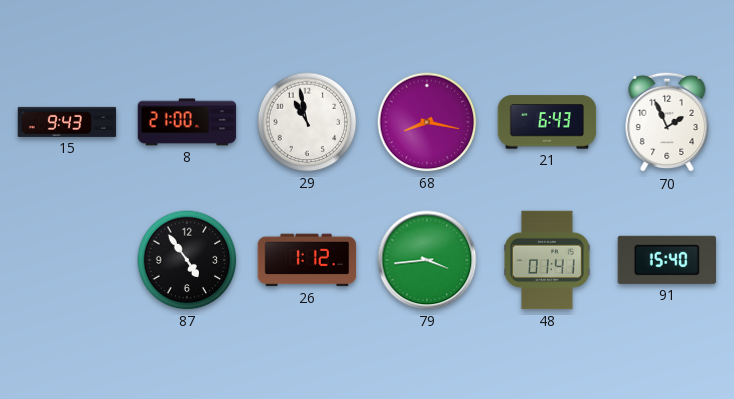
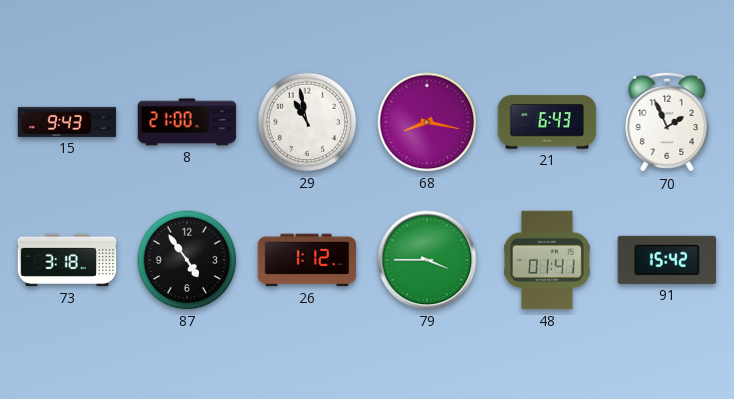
73: none -> 3:18
79: 3:44 -> 3:45
91: 15:40 -> 15:42
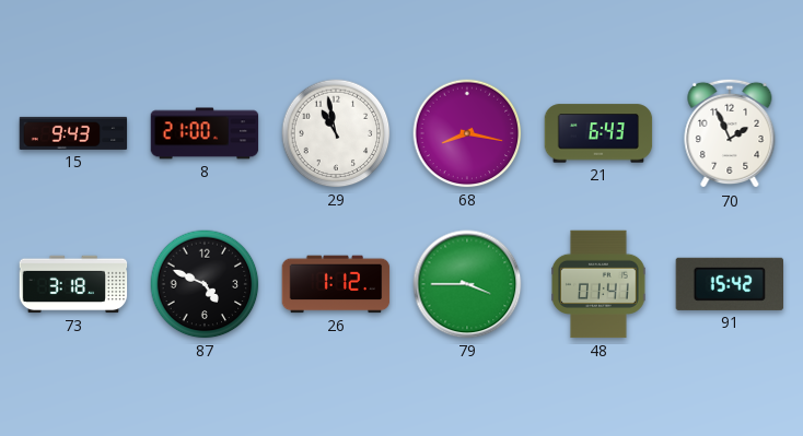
87: 4:54 -> 4:49
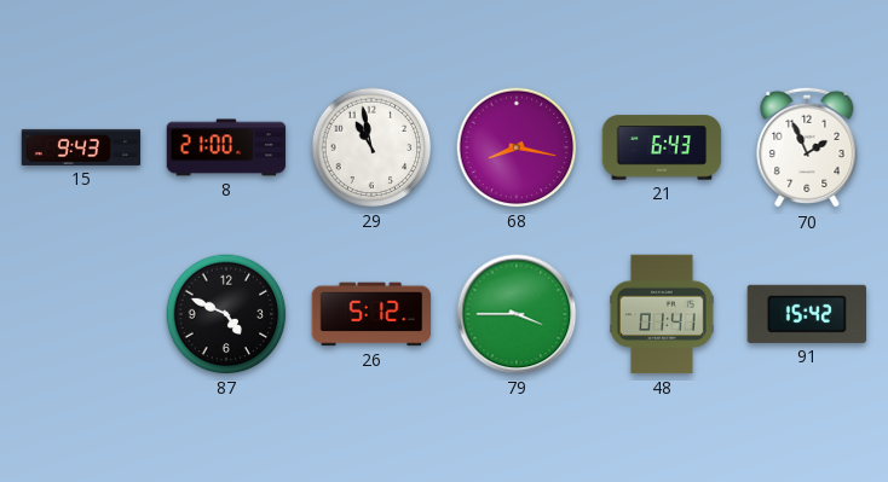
73: 3:18 -> none
26: 1:12 -> 5:12
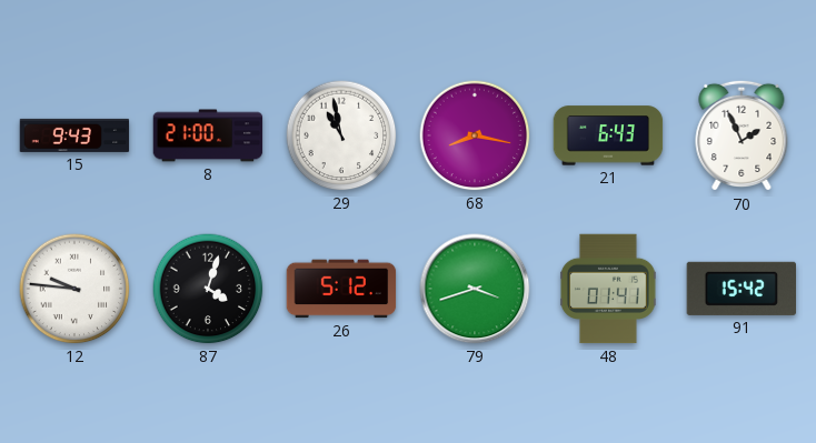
12: none -> 9:46
87: 4:49 -> 4:03
79: 3:45 -> 3:42
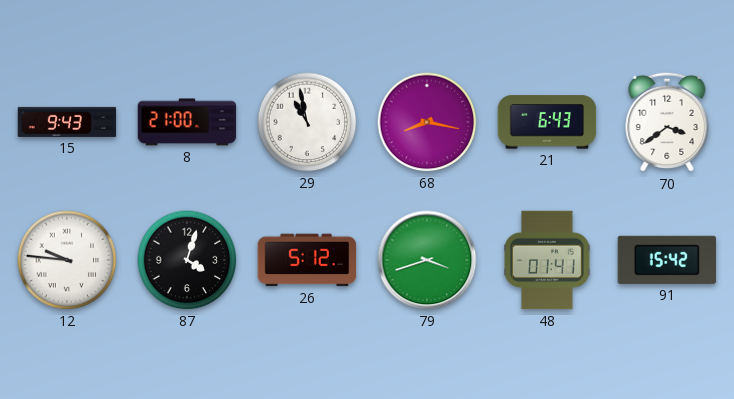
70: 1:56 -> 3:39
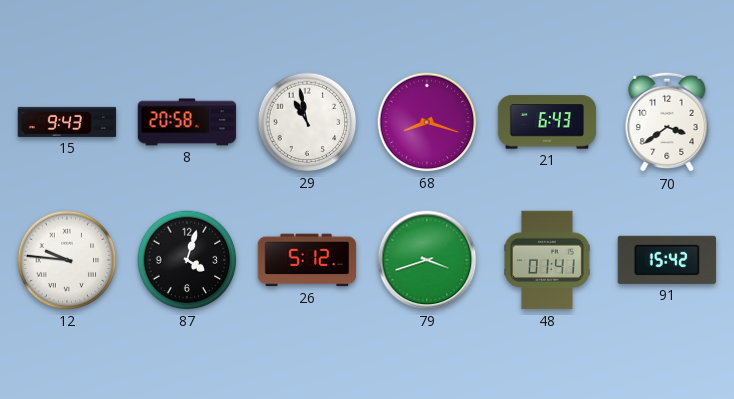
8: 21:00 -> 20:58
68: 8:17 -> 8:18
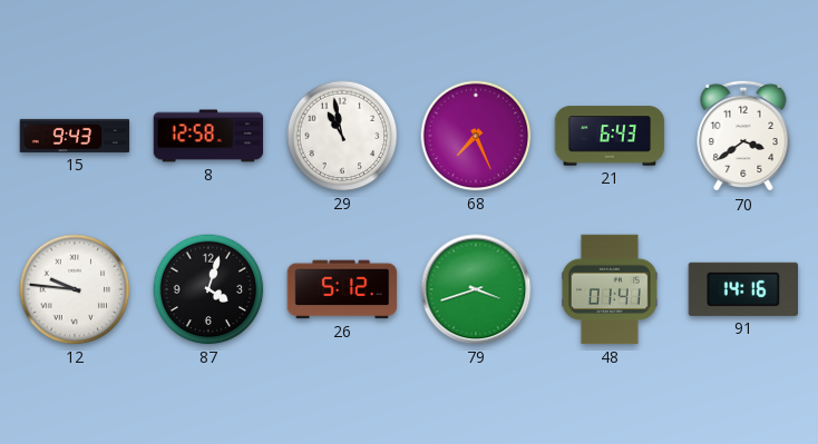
8: 20:58 -> 12:58
68: 8:18 -> 7:26
91: 15:42 -> 14:16
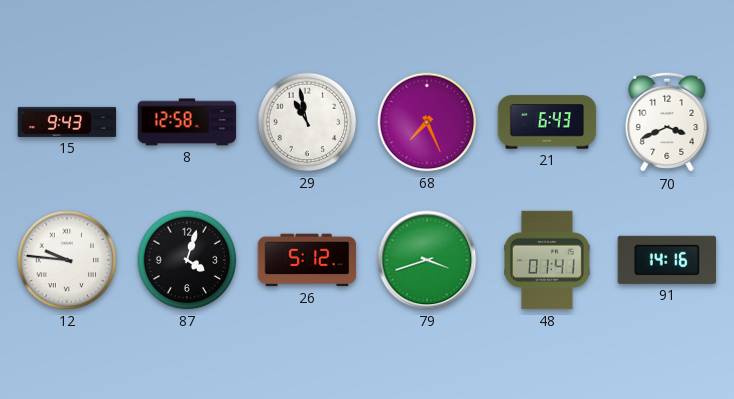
70: 3:39 -> 3:41
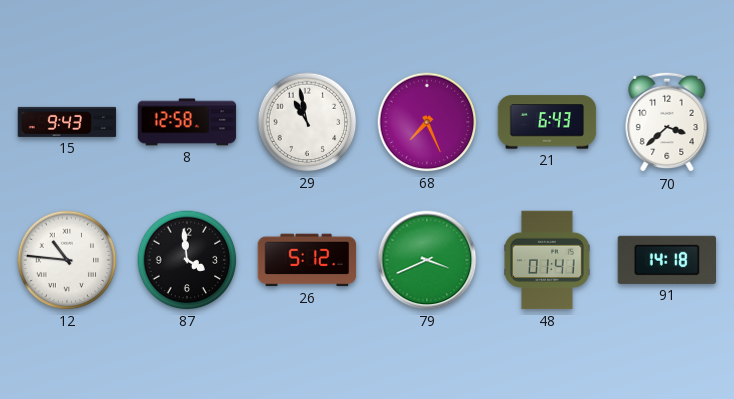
70: 3:41 -> 3:38
12: 9:46 -> 10:46
87: 4:03 -> 3:59
79: 3:42 -> 3:41
91: 14:16 -> 14:18
